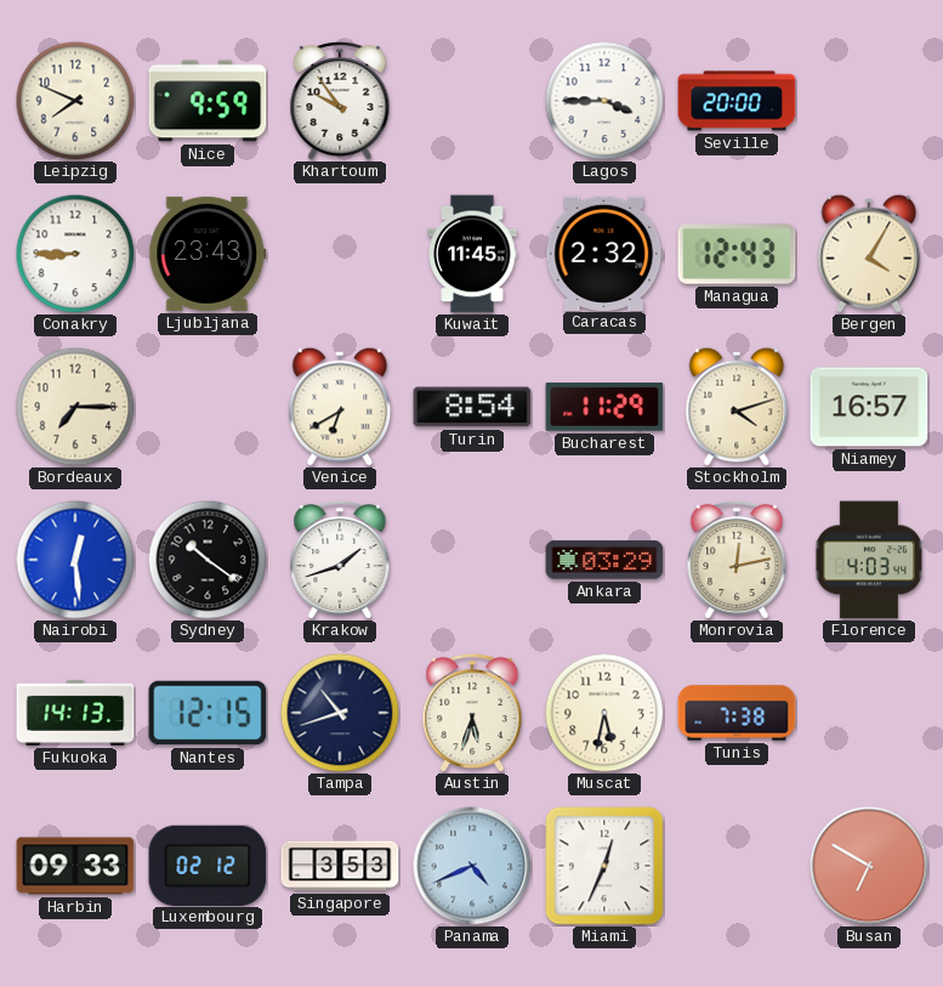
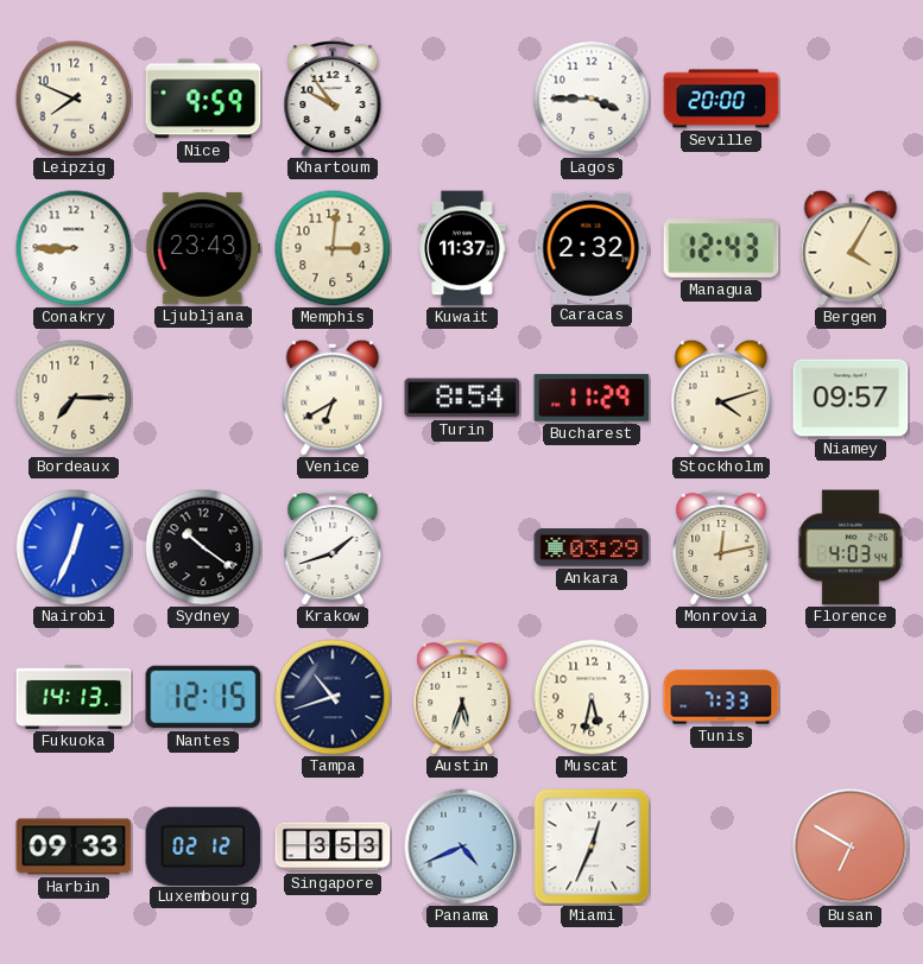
Memphis: none -> 3:01
Kuwait: 11:45 -> 11:37
Niamey: 16:57 -> 09:57
Nairobi: 12:29 -> 12:34
Tunis: 7:38 -> 7:33
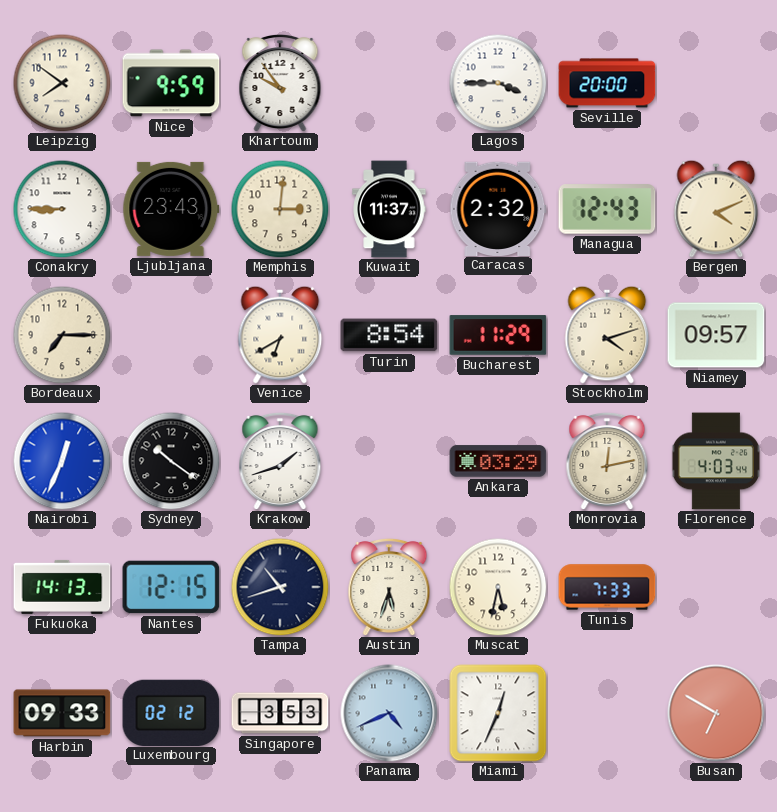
Leipzig: 7:49 -> 7:51
Bergen: 4:05 -> 4:11
